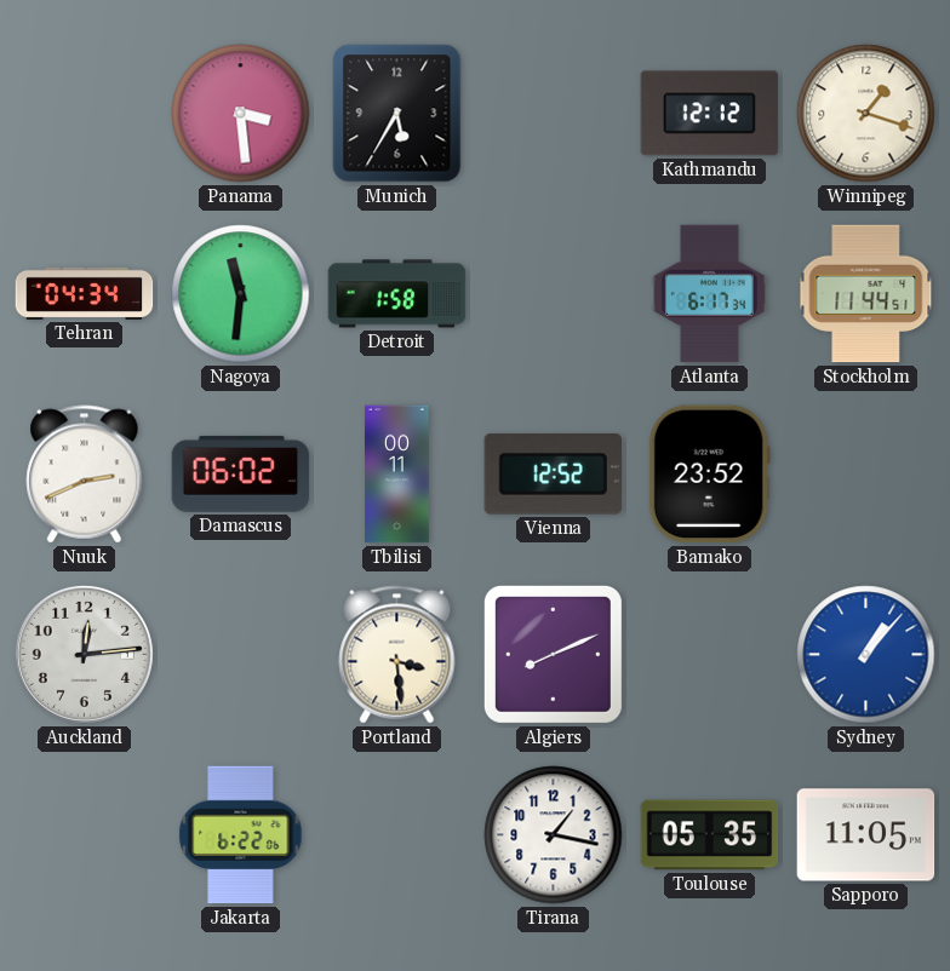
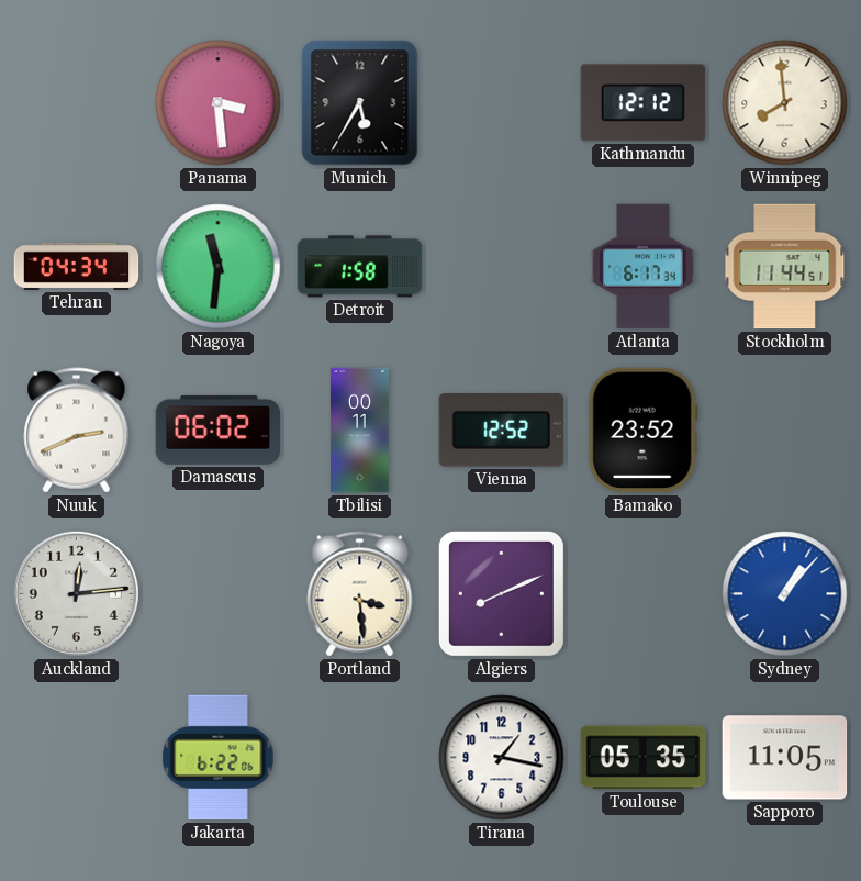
Winnipeg: 1:18 -> 7:59
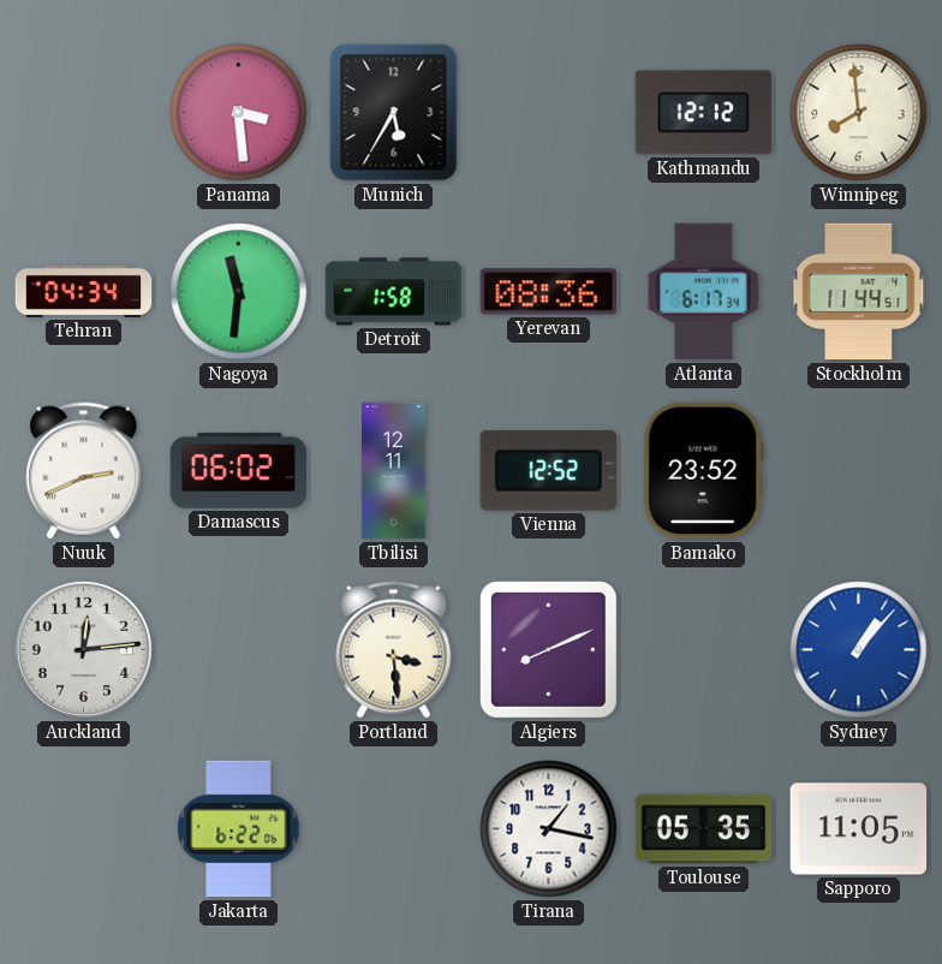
Yerevan: none -> 08:36
Tbilisi: 00:11 -> 12:11
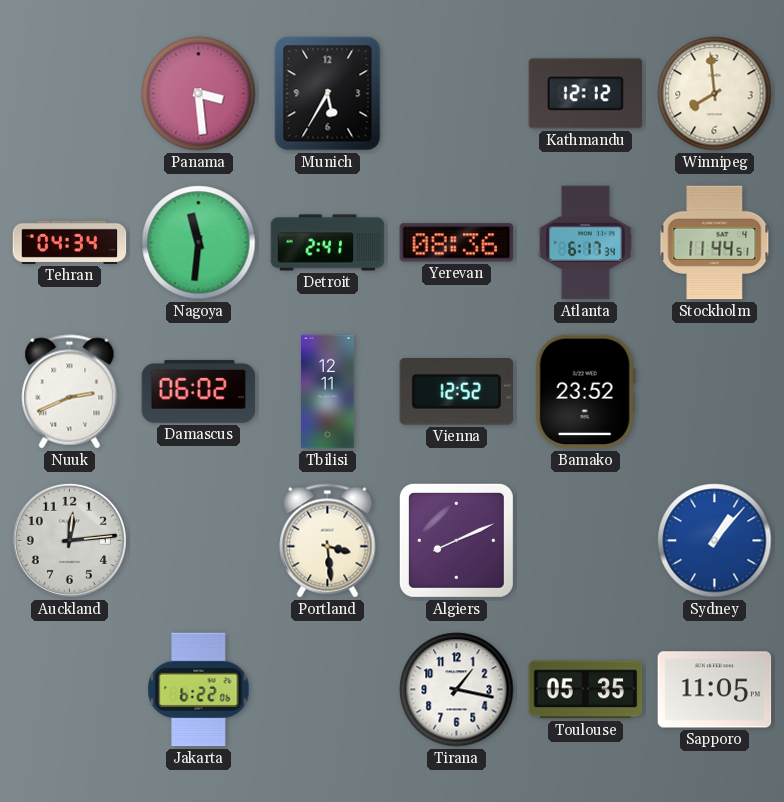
Detroit: 1:58 -> 2:41
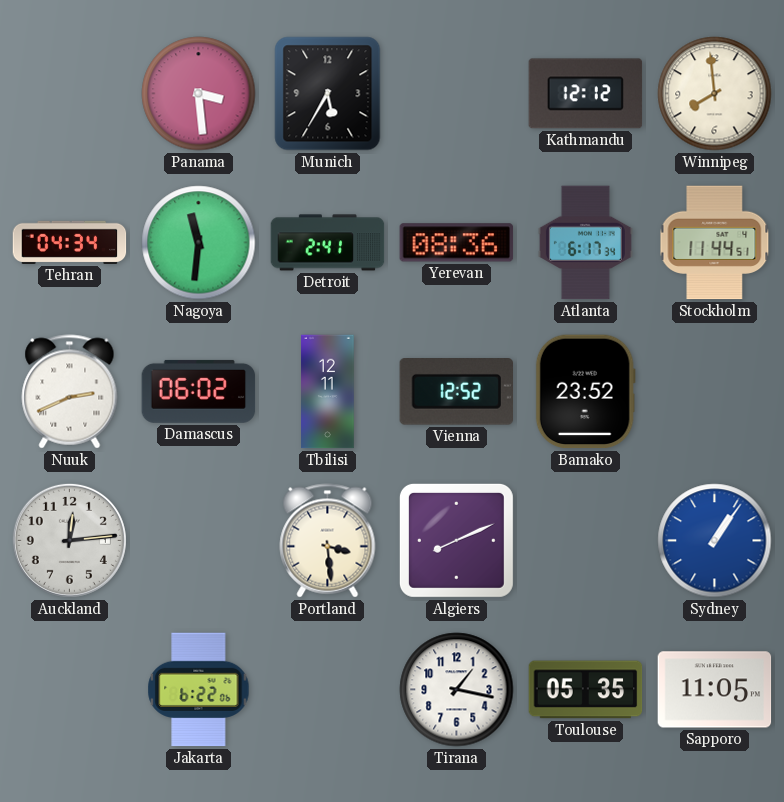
Sydney: 1:07 -> 1:06
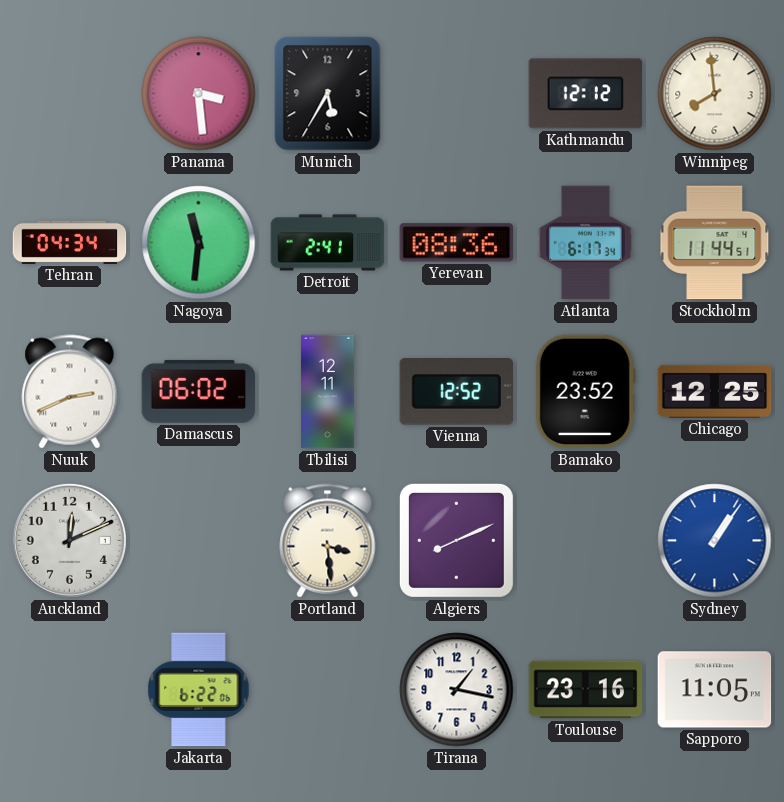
Chicago: none -> 12:25
Auckland: 12:14 -> 12:11
Toulouse: 05:35 -> 23:16
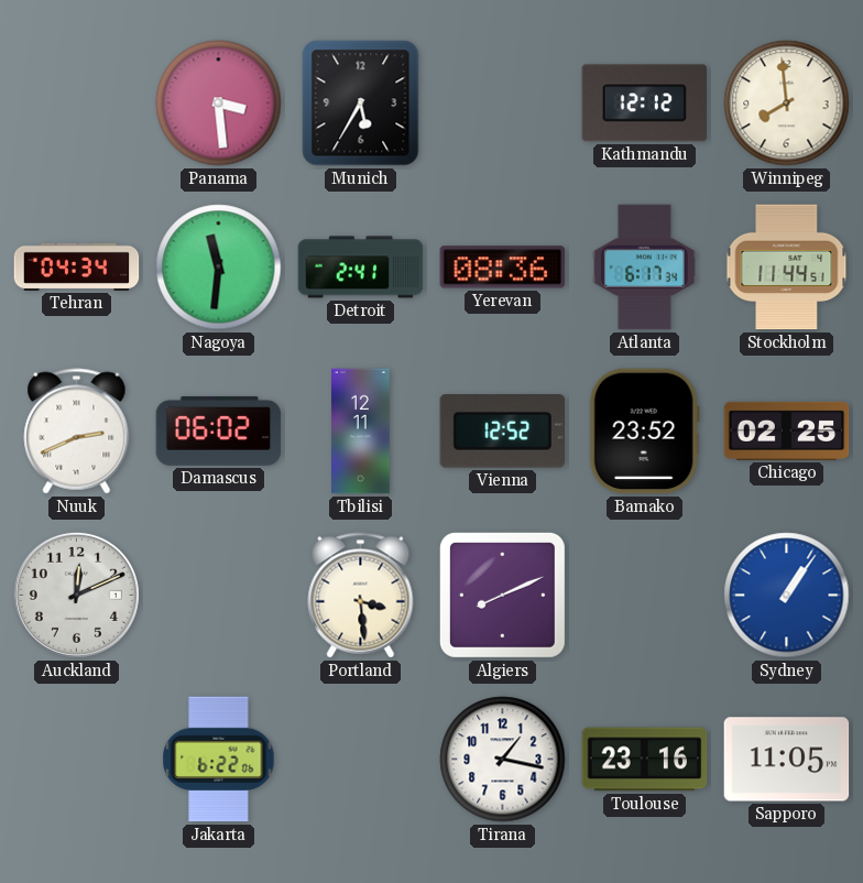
Chicago: 12:25 -> 02:25
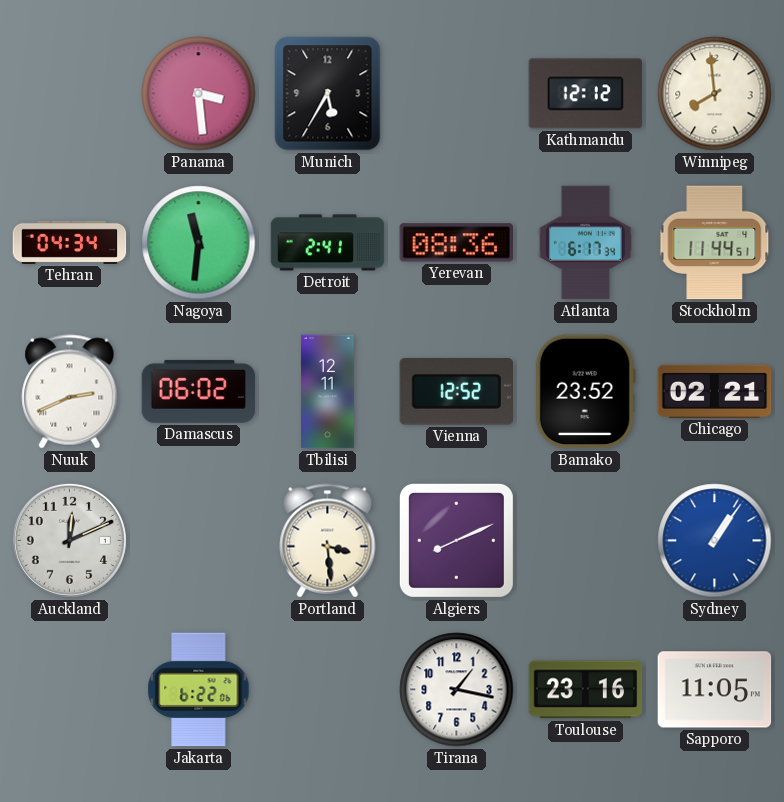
Chicago: 02:25 -> 02:21
